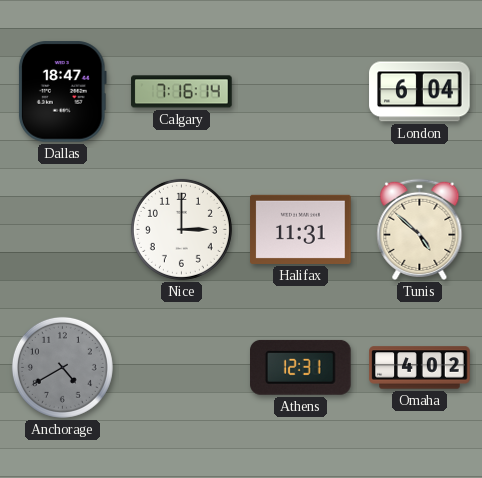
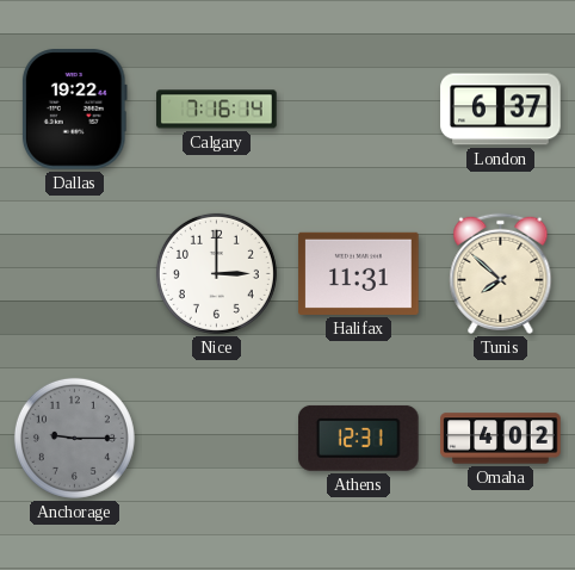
Dallas: 18:47 -> 19:22
London: 6:04 -> 6:37
Tunis: 4:52 -> 7:52
Anchorage: 4:40 -> 9:15
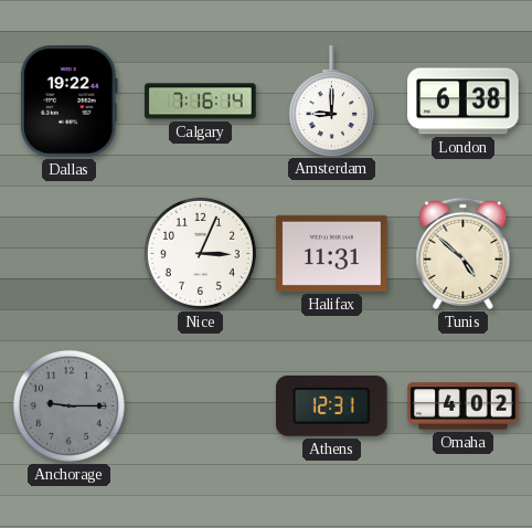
Amsterdam: none -> 9:00
London: 6:37 -> 6:38
Nice: 3:00 -> 3:04
Tunis: 7:52 -> 4:52
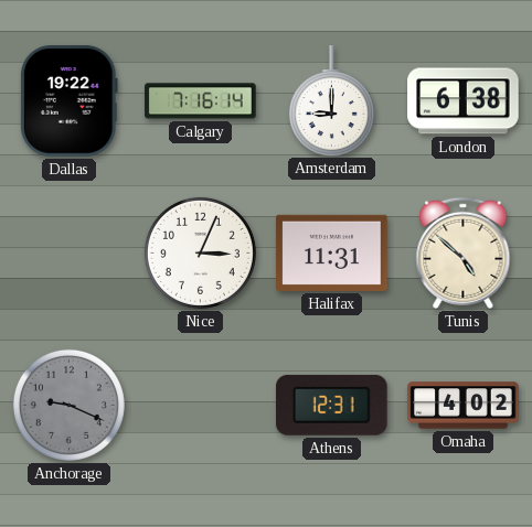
Anchorage: 9:15 -> 9:19
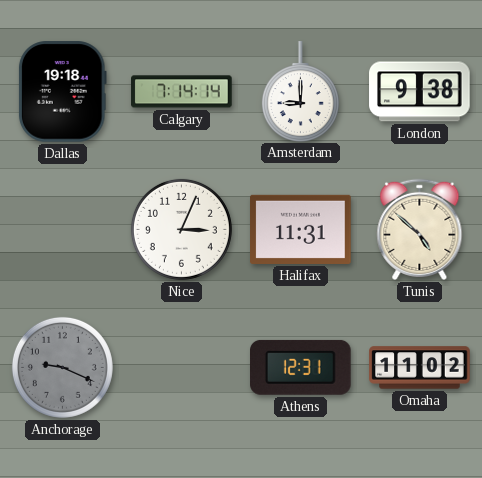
Dallas: 19:22 -> 19:18
Calgary: 7:16 -> 7:14
London: 6:38 -> 9:38
Omaha: 4:02 -> 11:02
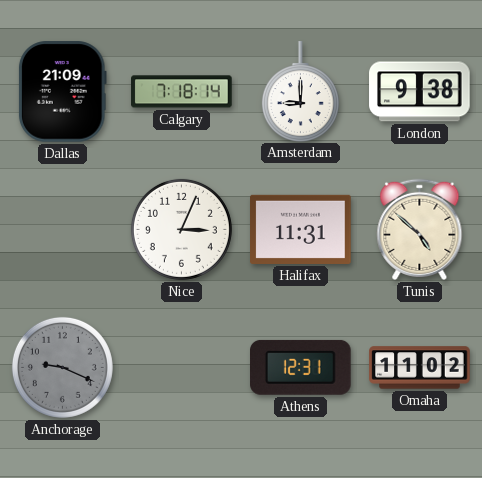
Dallas: 19:18 -> 21:09
Calgary: 7:14 -> 7:18
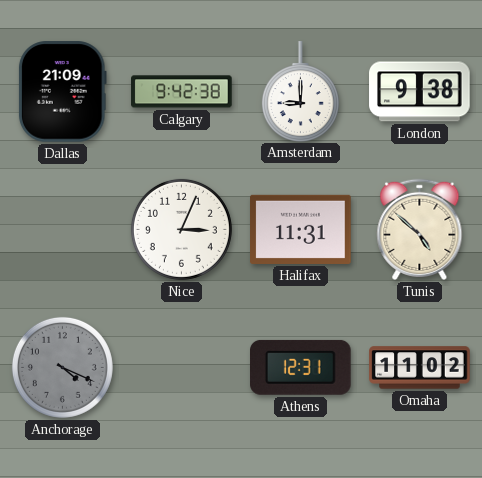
Calgary: 7:18 -> 9:42
Anchorage: 9:19 -> 4:19
